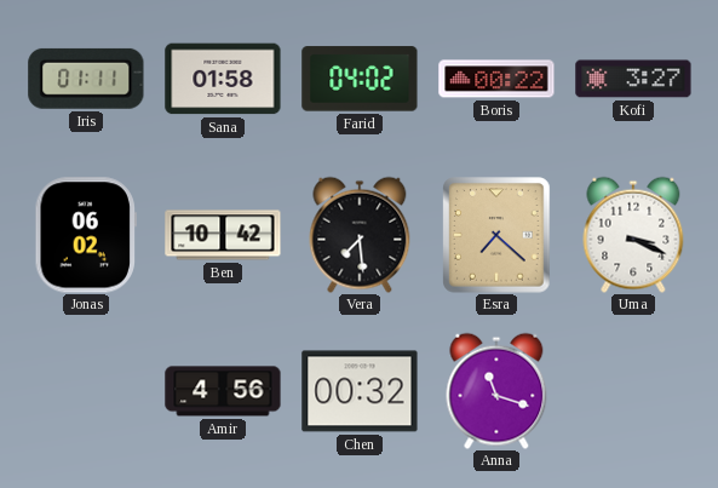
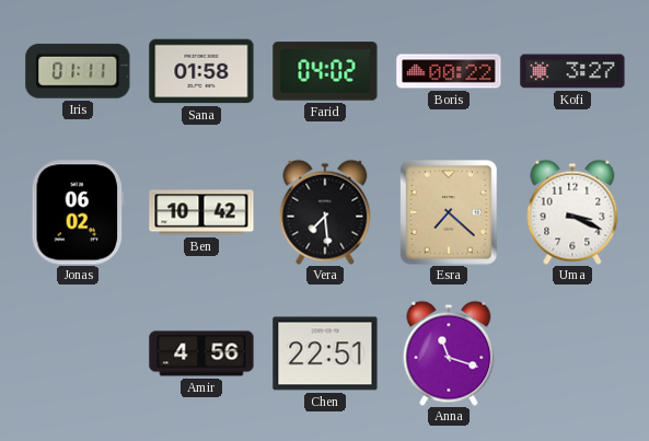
Chen: 00:32 -> 22:51
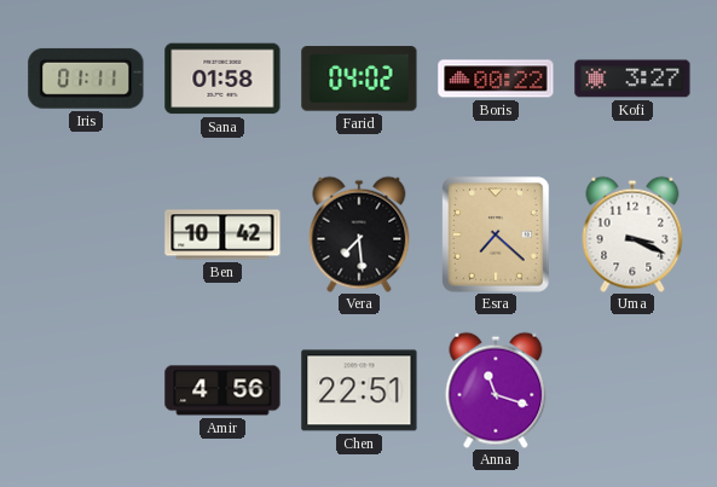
Jonas: 06:02 -> none
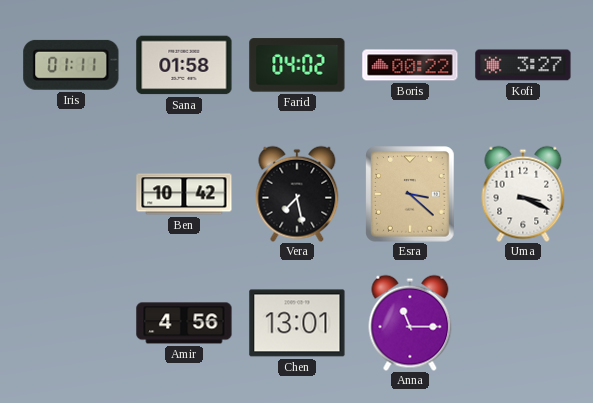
Vera: 7:29 -> 7:28
Esra: 7:22 -> 3:22
Chen: 22:51 -> 13:01
Anna: 11:18 -> 11:15
